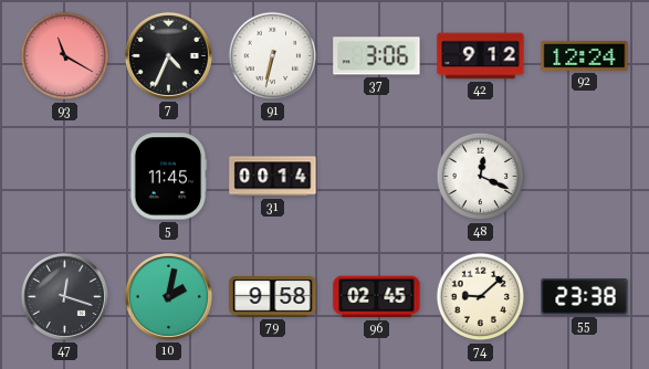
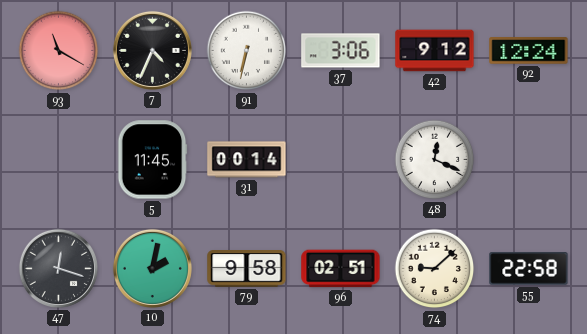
96: 02:45 -> 02:51
55: 23:38 -> 22:58
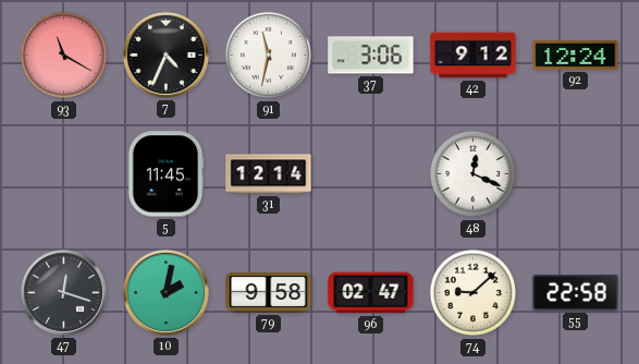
91: 6:32 -> 11:32
31: 00:14 -> 12:14
96: 02:51 -> 02:47
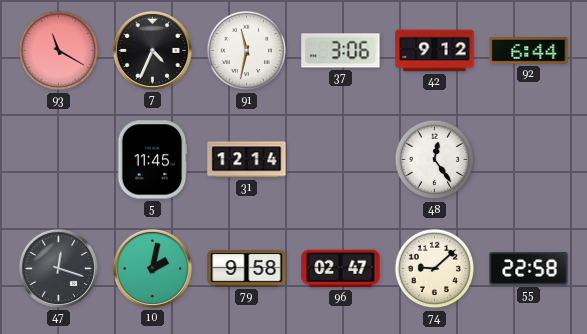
92: 12:24 -> 6:44
48: 12:19 -> 12:24
